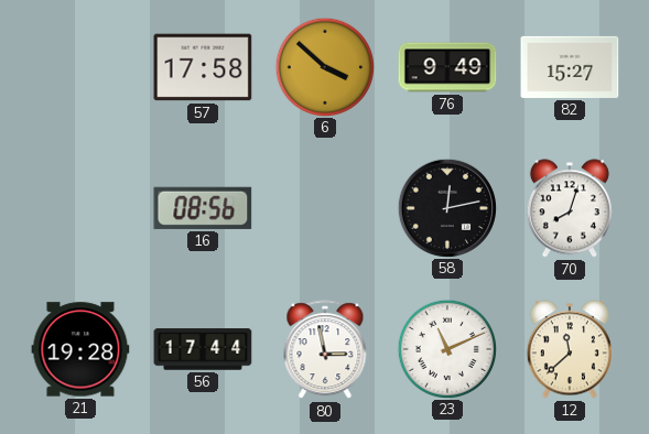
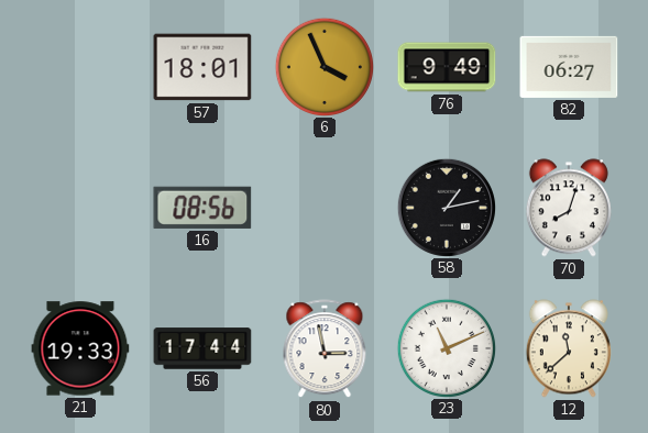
57: 17:58 -> 18:01
6: 3:52 -> 3:56
82: 15:27 -> 06:27
58: 12:13 -> 1:13
21: 19:28 -> 19:33
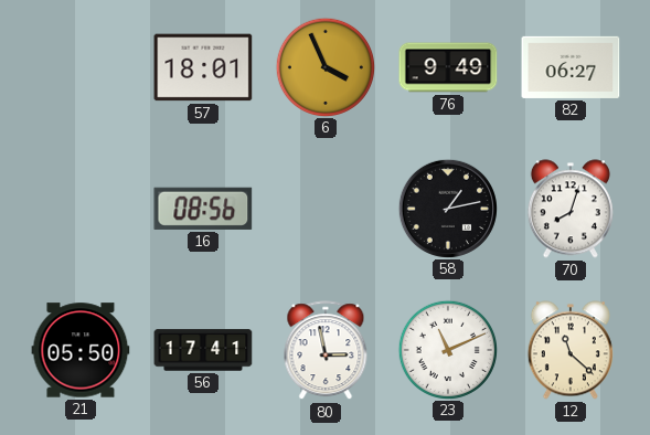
21: 19:33 -> 05:50
56: 17:44 -> 17:41
12: 11:38 -> 11:22
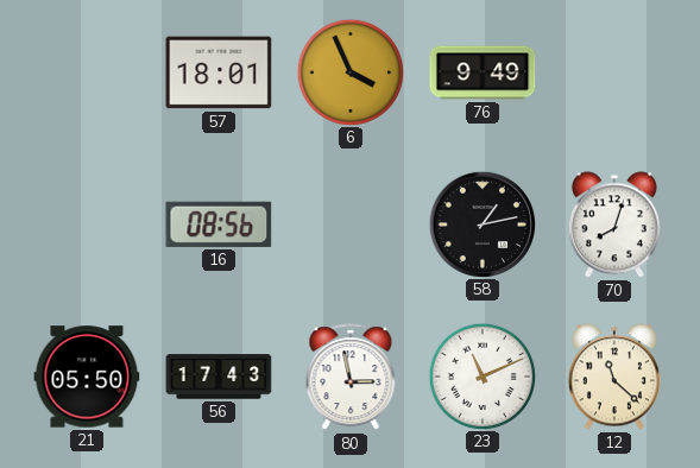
82: 06:27 -> none
56: 17:41 -> 17:43
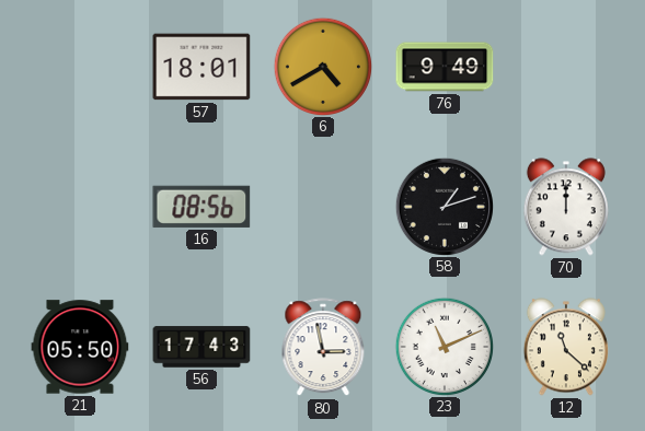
6: 3:56 -> 4:40
58: 1:13 -> 1:12
70: 8:03 -> 12:00
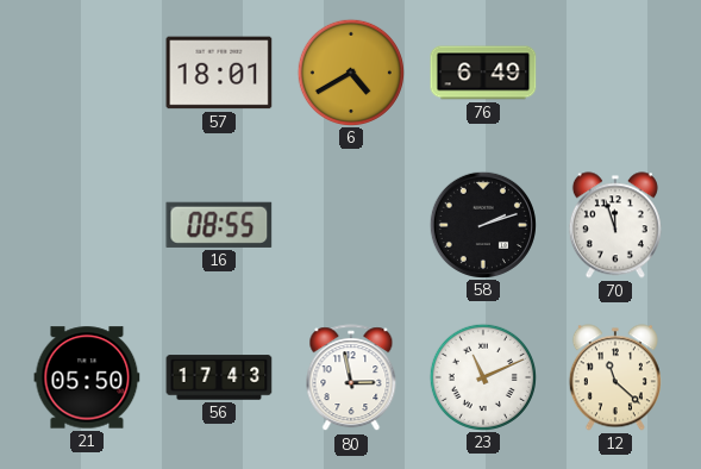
76: 9:49 -> 6:49
16: 08:56 -> 08:55
58: 1:12 -> 2:12
70: 12:00 -> 11:57
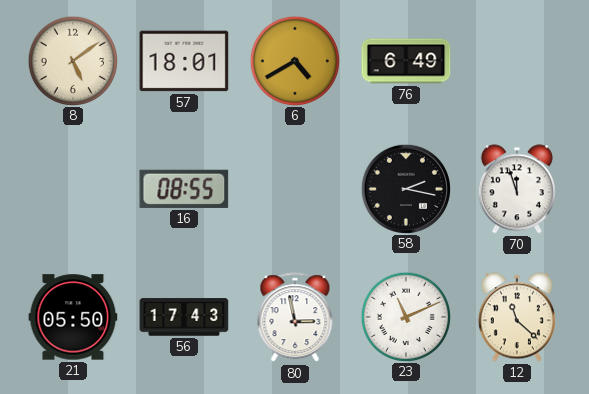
8: none -> 5:09
58: 2:12 -> 2:17
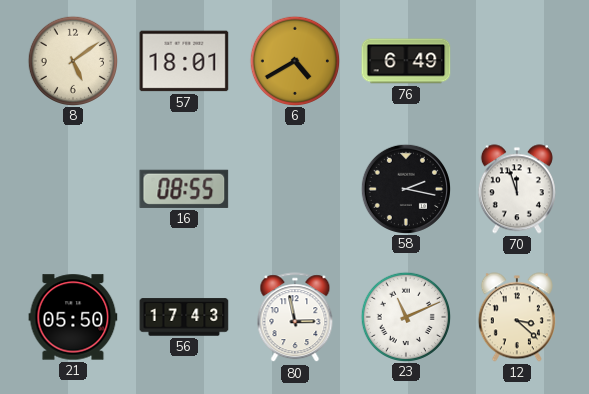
12: 11:22 -> 3:22
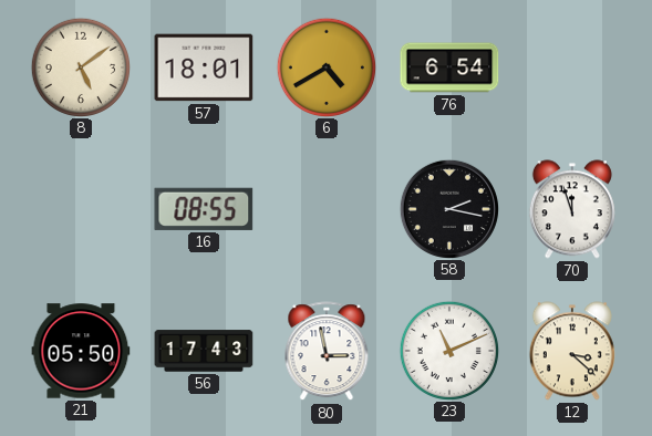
76: 6:49 -> 6:54
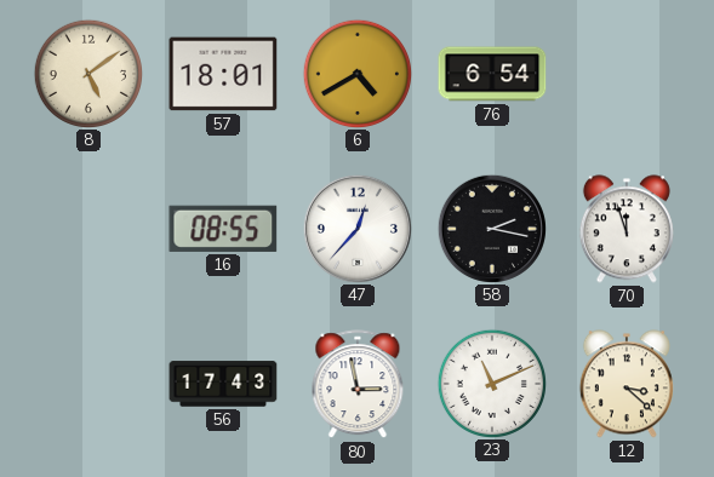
47: none -> 12:37
21: 05:50 -> none
